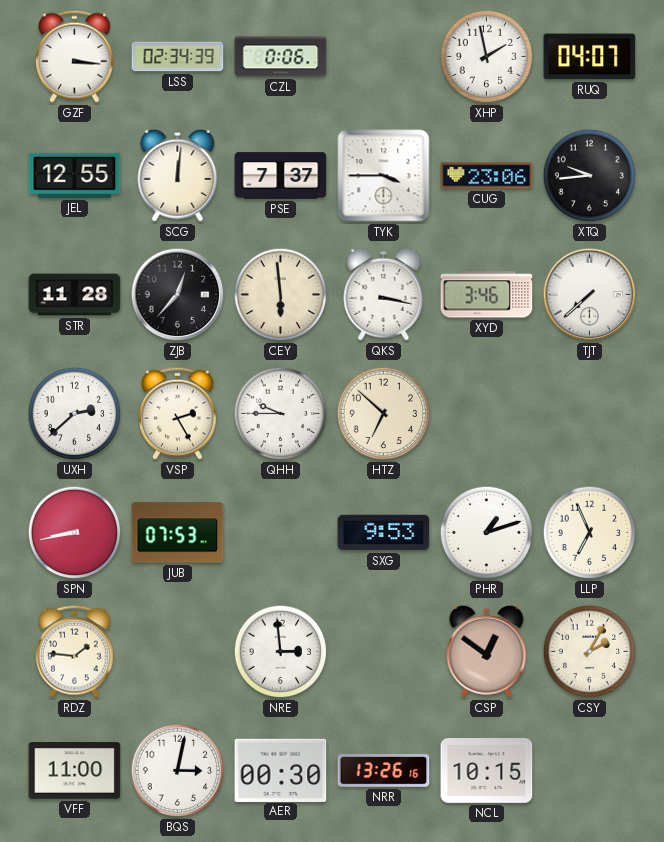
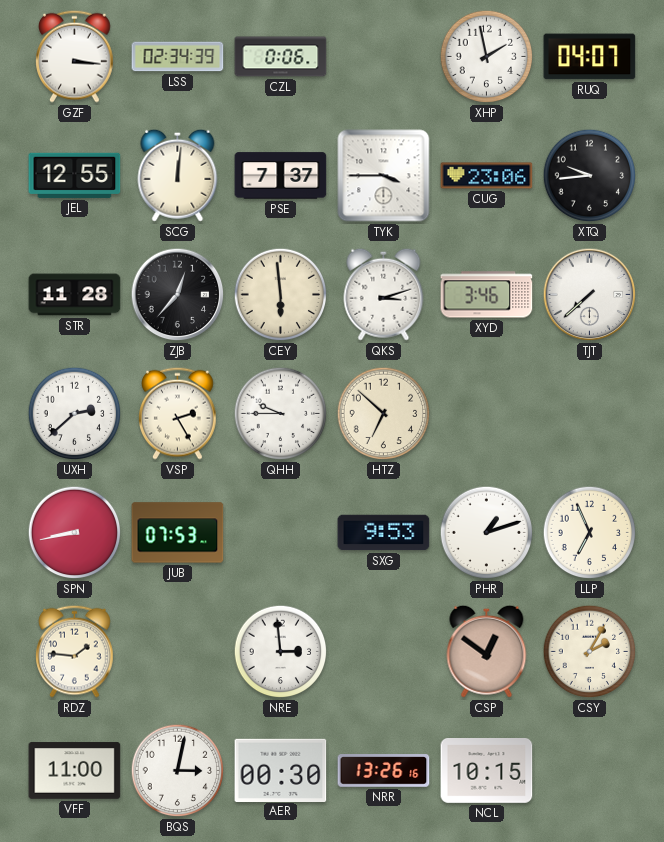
QKS: 3:17 -> 3:12
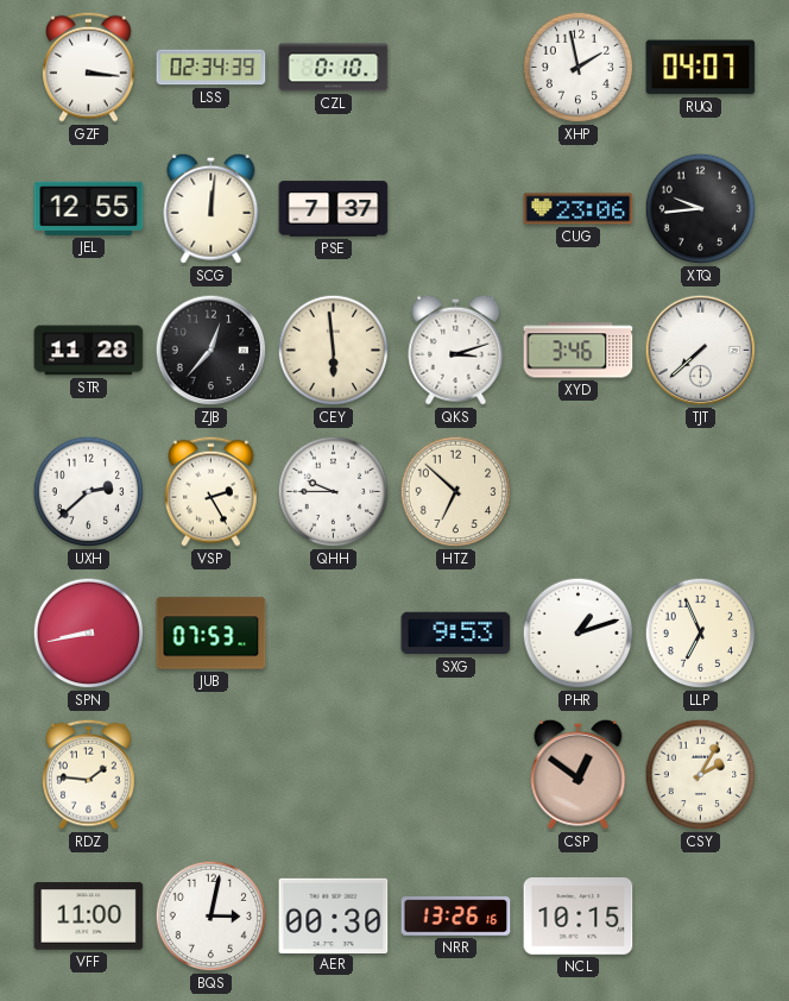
CZL: 0:06 -> 0:10
TYK: 3:45 -> none
NRE: 2:59 -> none
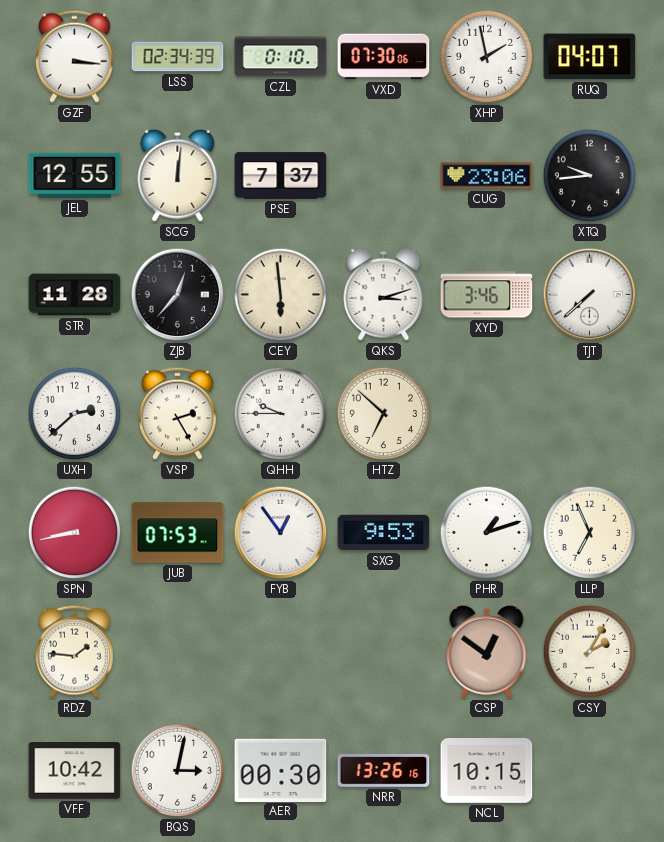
VXD: none -> 07:30
FYB: none -> 12:54
VFF: 11:00 -> 10:42
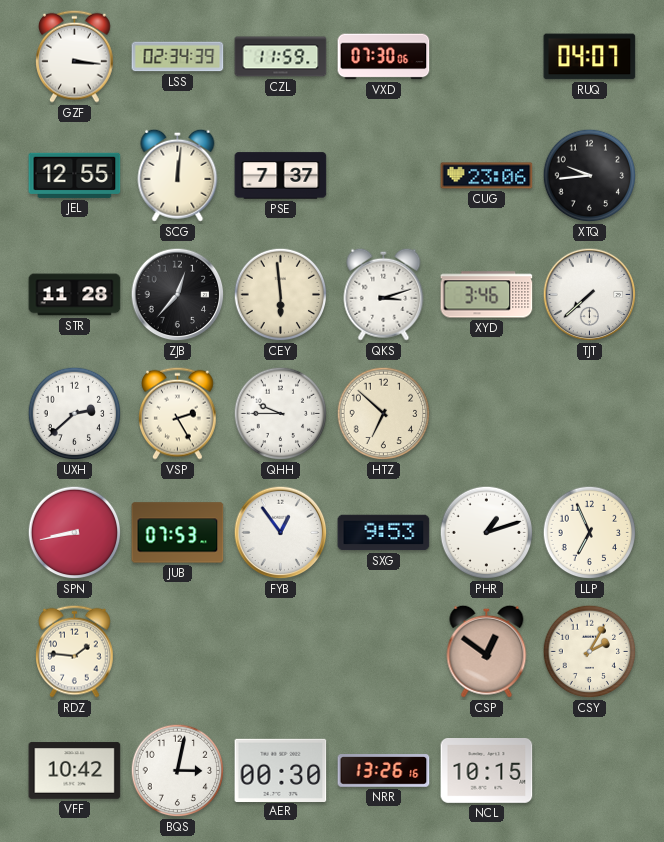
CZL: 0:10 -> 11:59
XHP: 1:58 -> none
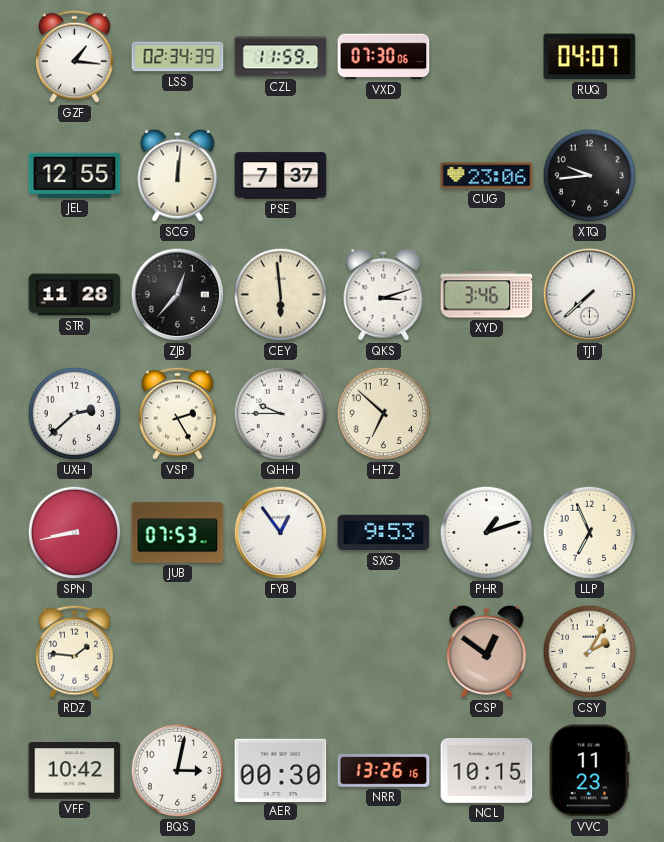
GZF: 3:16 -> 1:16
VVC: none -> 11:23
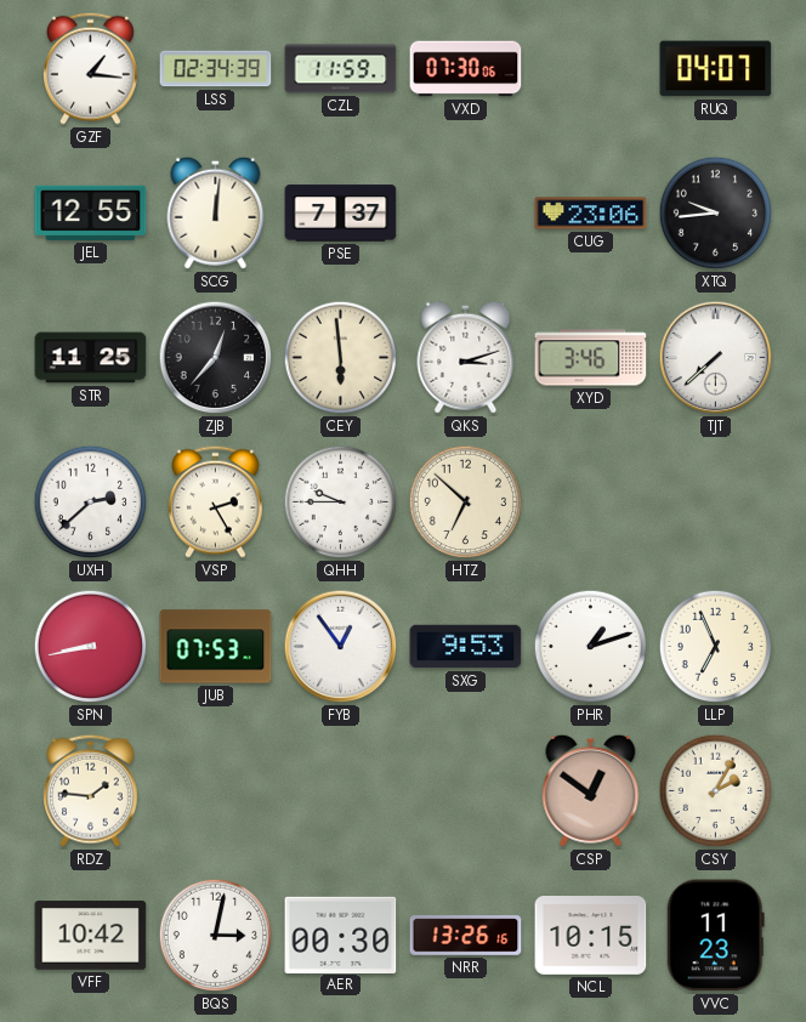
STR: 11:28 -> 11:25
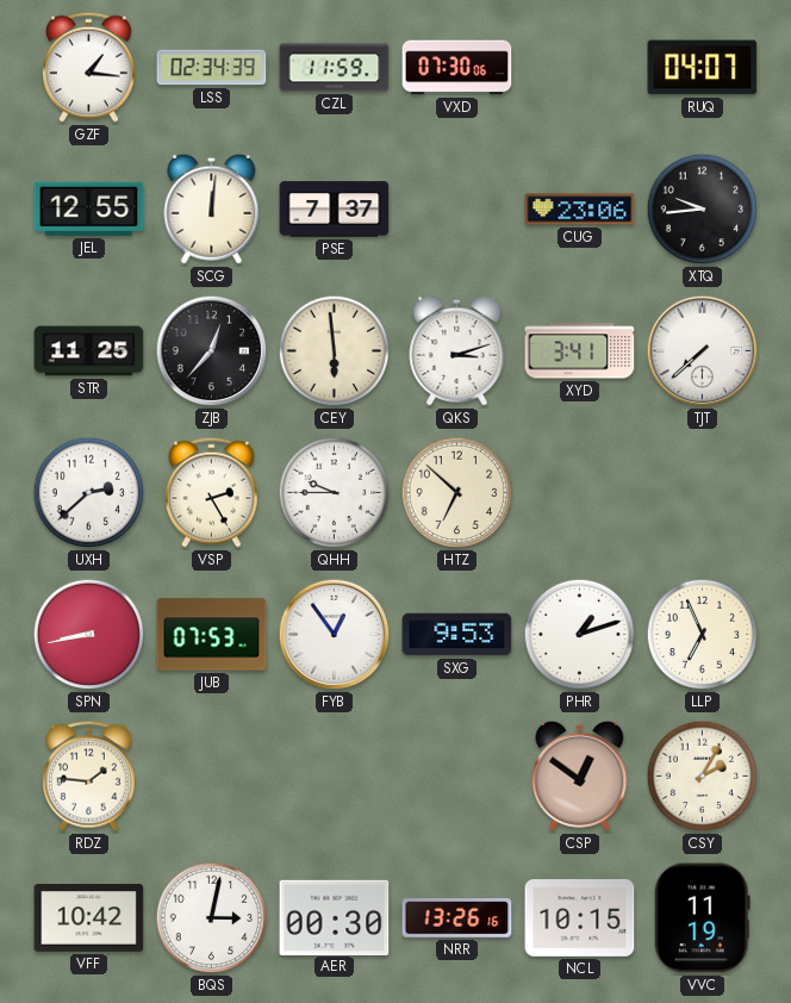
XYD: 3:46 -> 3:41
VVC: 11:23 -> 11:19
